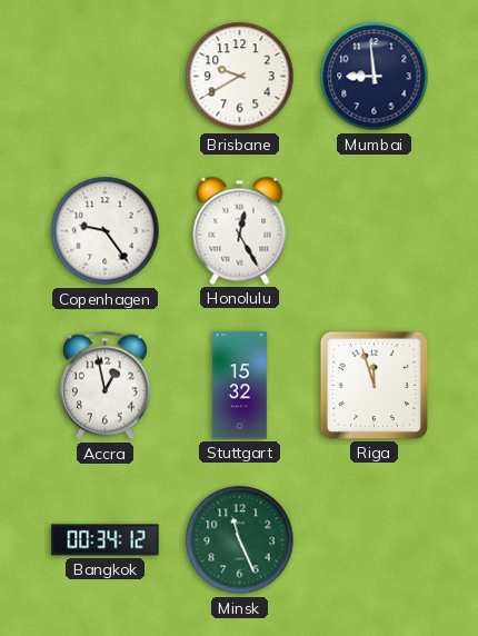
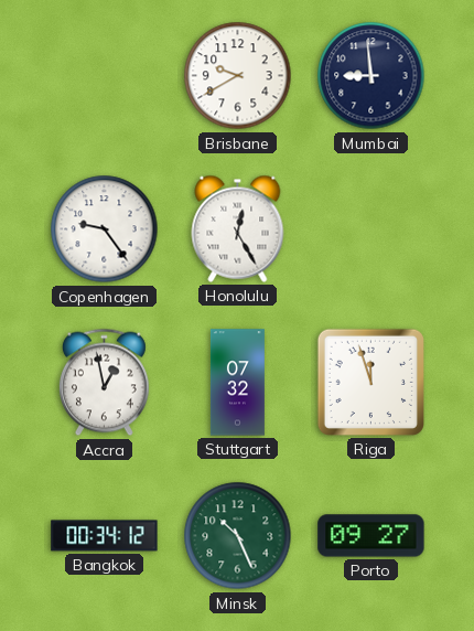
Stuttgart: 15:32 -> 07:32
Minsk: 11:26 -> 10:26
Porto: none -> 09:27
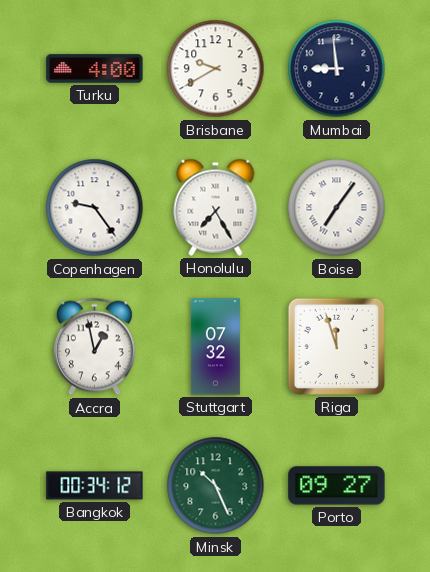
Turku: none -> 4:00
Honolulu: 12:25 -> 7:25
Boise: none -> 7:06
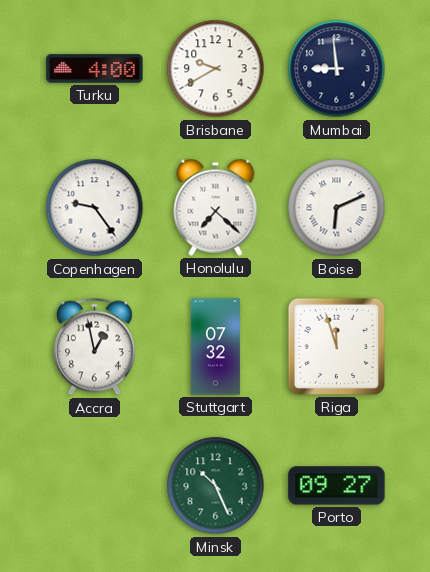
Honolulu: 7:25 -> 7:22
Boise: 7:06 -> 6:11
Bangkok: 00:34 -> none
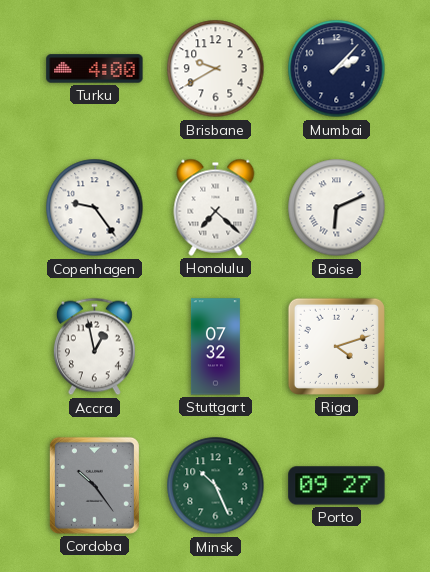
Mumbai: 8:59 -> 2:07
Riga: 11:57 -> 4:12
Cordoba: none -> 10:24
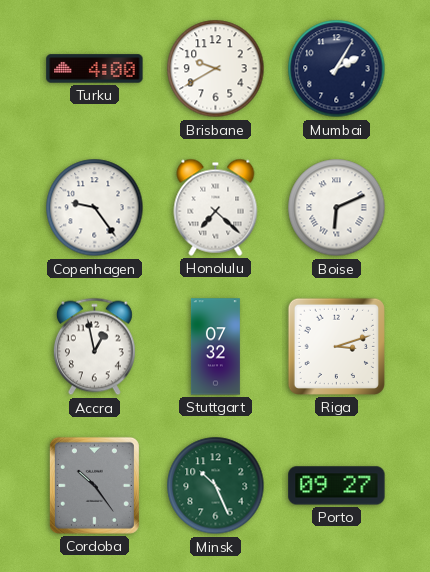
Mumbai: 2:07 -> 2:05
Riga: 4:12 -> 3:12
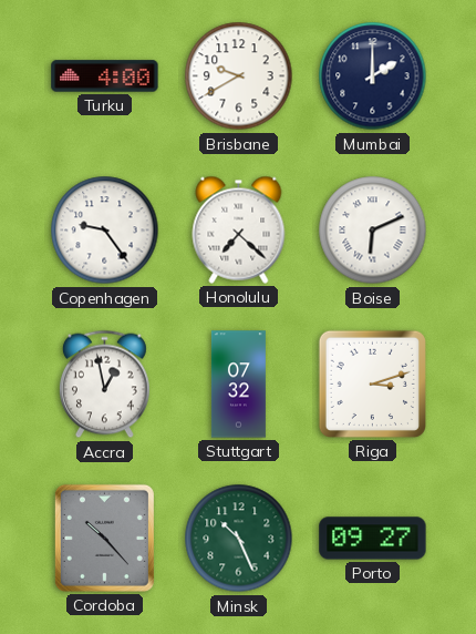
Mumbai: 2:05 -> 2:00
Cordoba: 10:24 -> 10:23
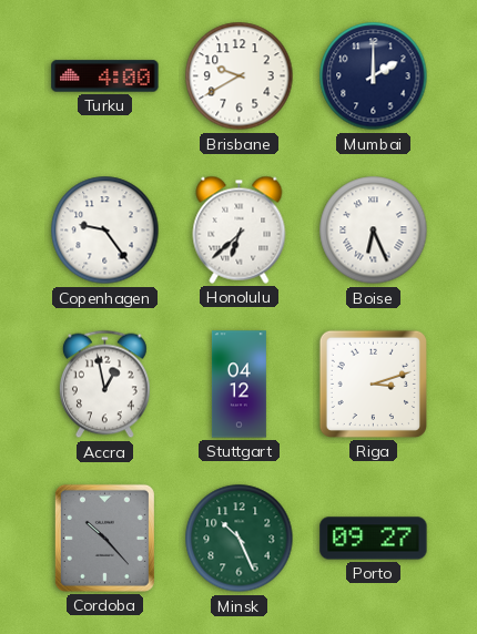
Honolulu: 7:22 -> 6:38
Boise: 6:11 -> 6:26
Stuttgart: 07:32 -> 04:12
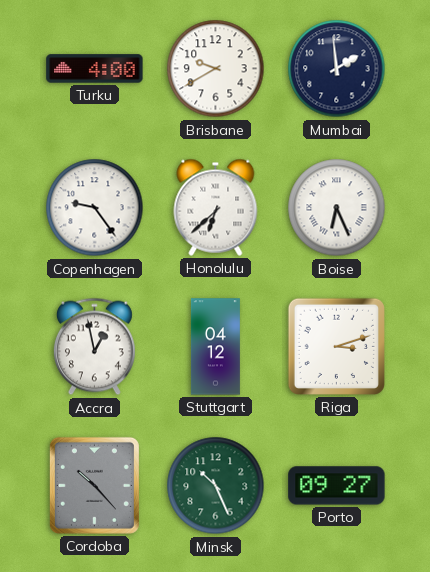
Mumbai: 2:00 -> 1:59
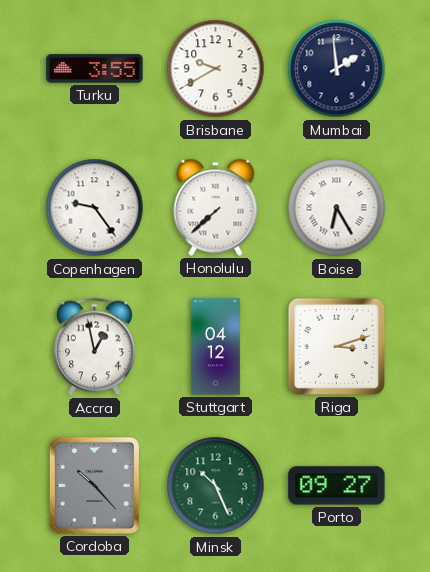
Turku: 4:00 -> 3:55
Honolulu: 6:38 -> 7:38
Boise: 6:26 -> 6:25
